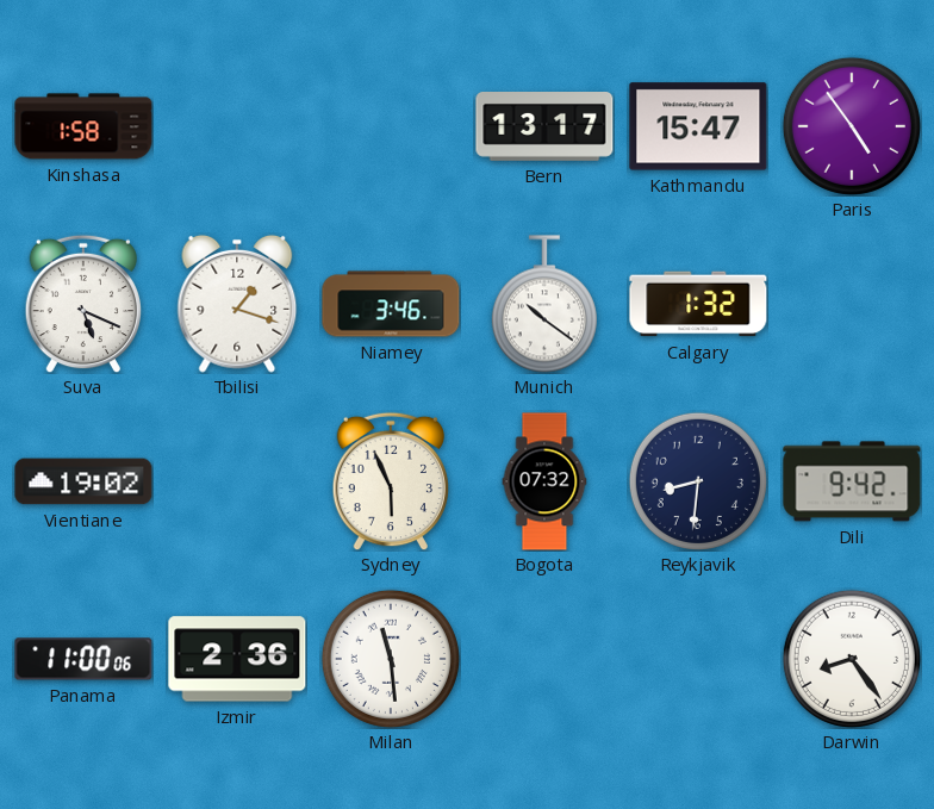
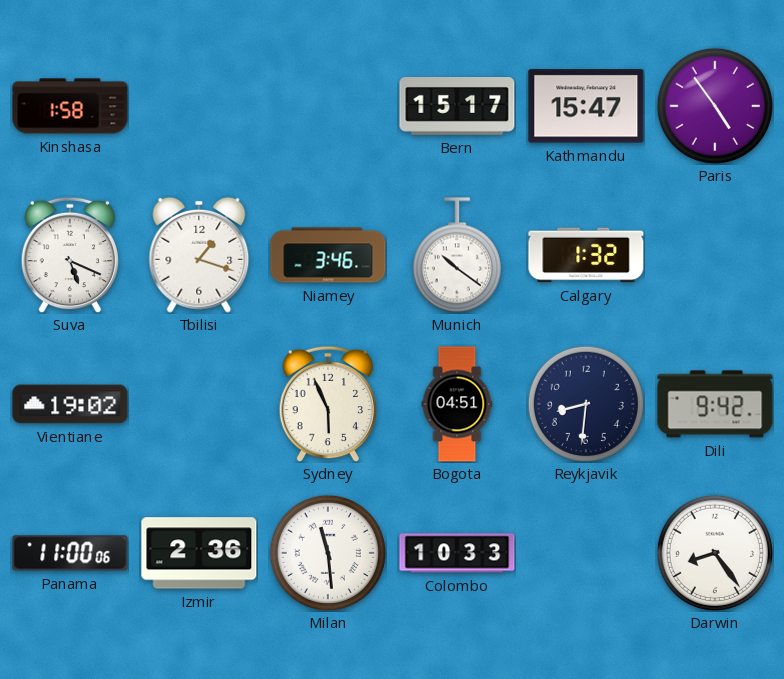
Bern: 13:17 -> 15:17
Bogota: 07:32 -> 04:51
Colombo: none -> 10:33
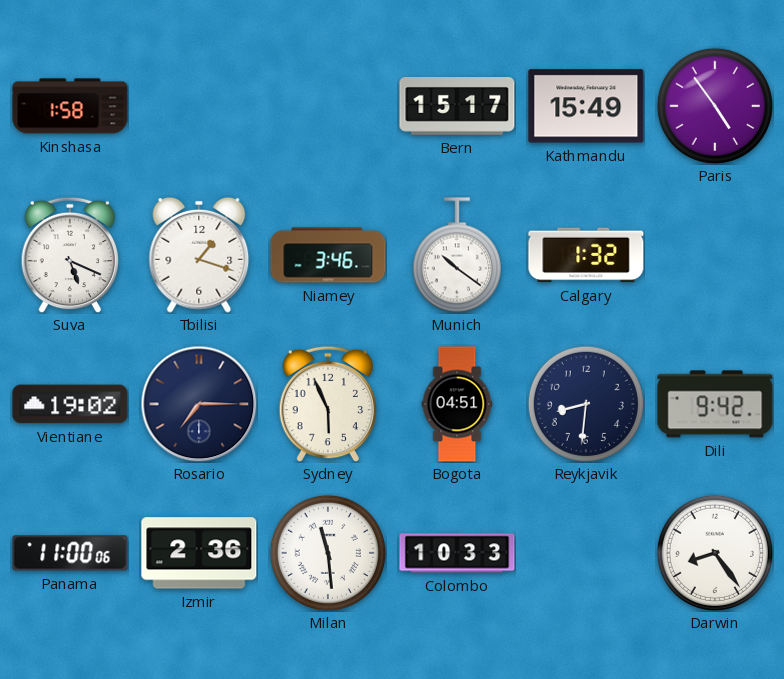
Kathmandu: 15:47 -> 15:49
Rosario: none -> 7:15
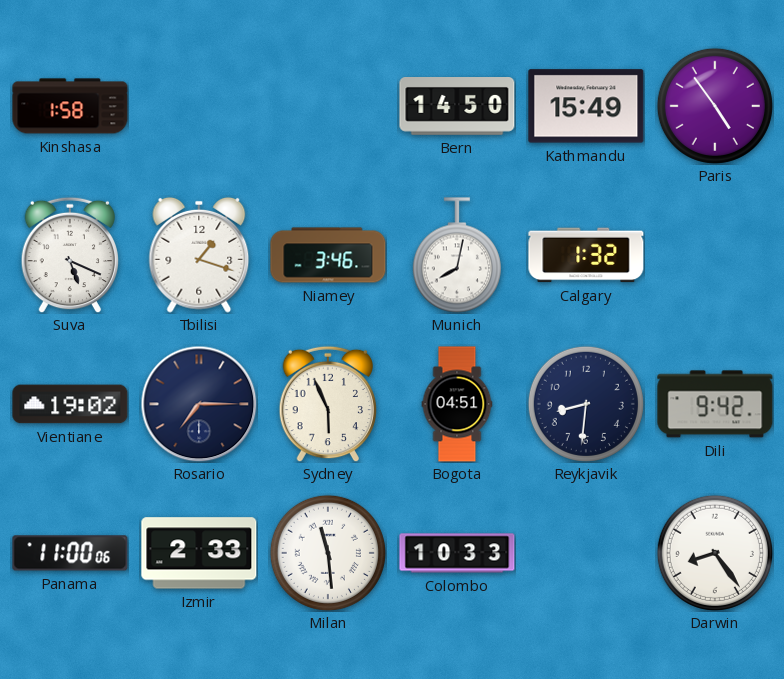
Bern: 15:17 -> 14:50
Munich: 10:21 -> 8:02
Izmir: 2:36 -> 2:33
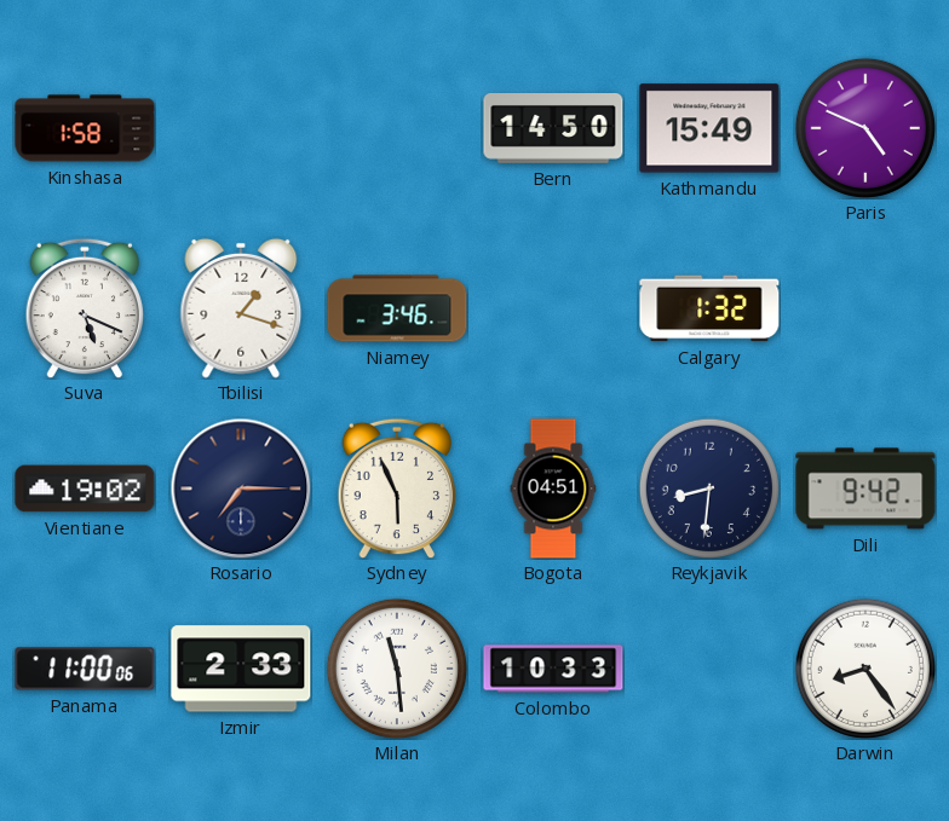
Paris: 4:54 -> 4:49
Munich: 8:02 -> none
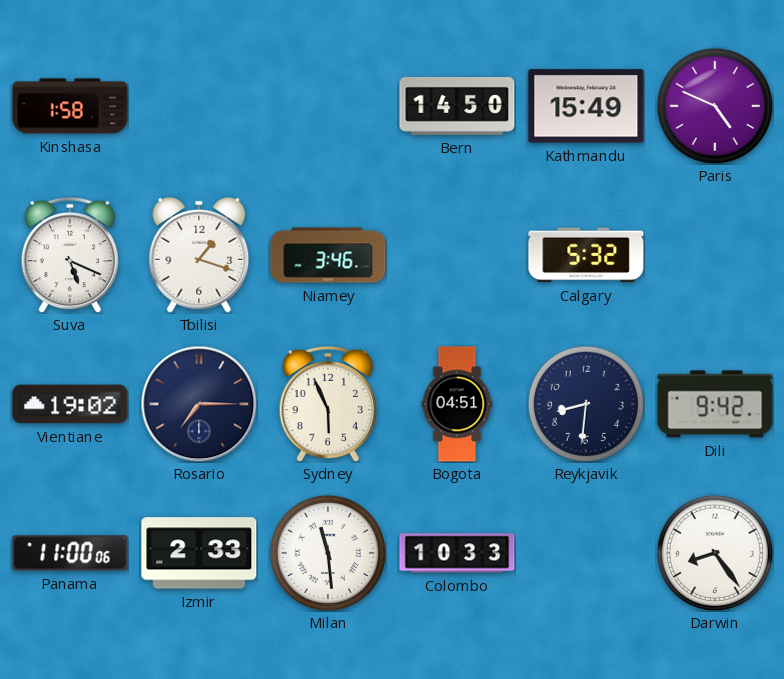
Calgary: 1:32 -> 5:32
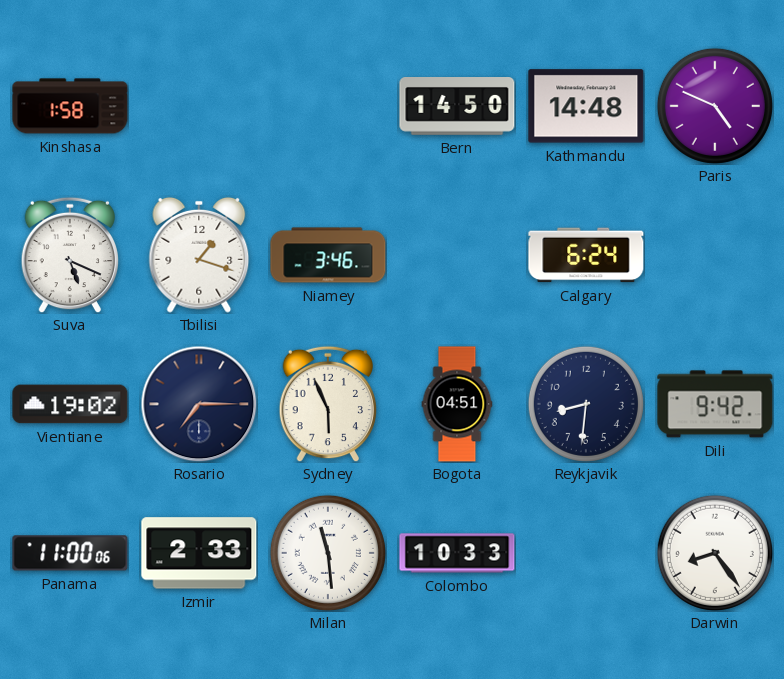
Kathmandu: 15:49 -> 14:48
Calgary: 5:32 -> 6:24
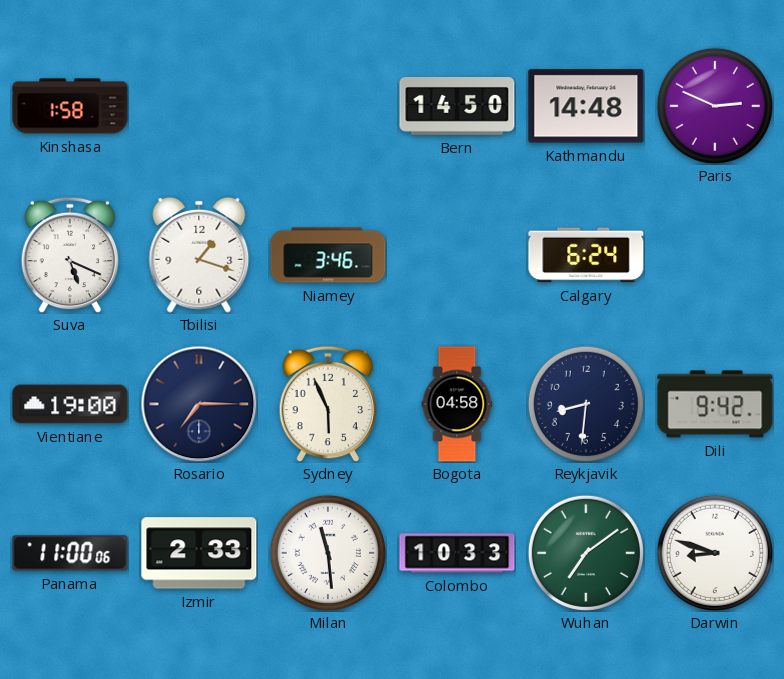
Paris: 4:49 -> 2:49
Vientiane: 19:02 -> 19:00
Bogota: 04:51 -> 04:58
Wuhan: none -> 7:09
Darwin: 8:24 -> 8:48
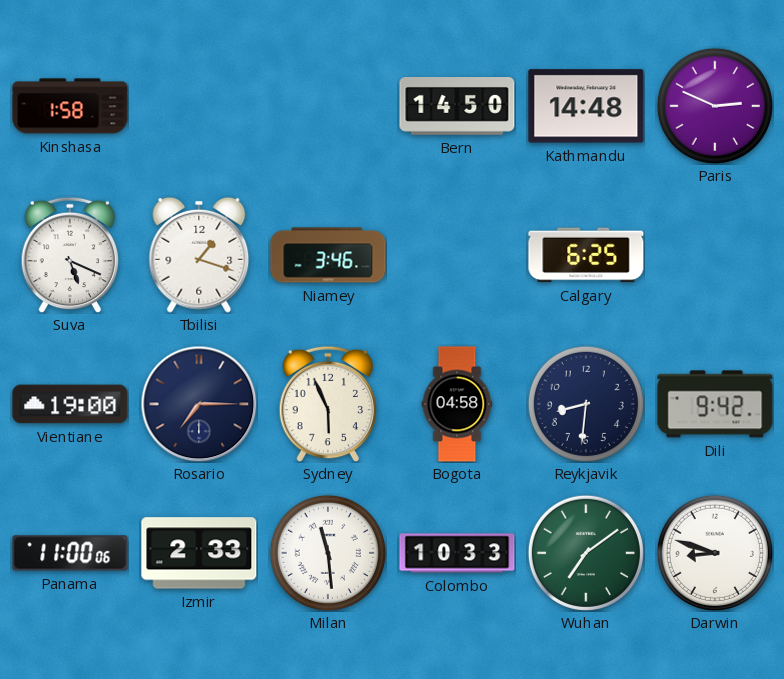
Calgary: 6:24 -> 6:25
